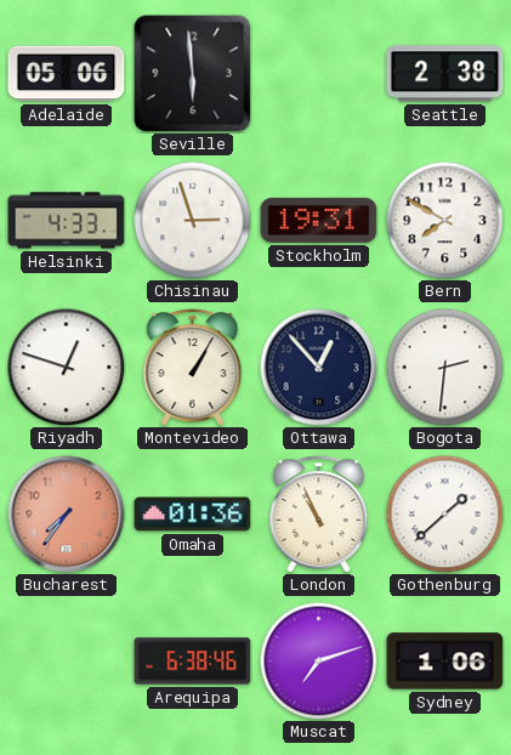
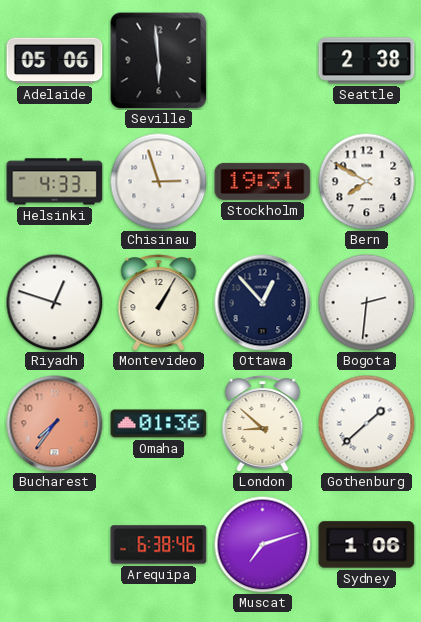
London: 10:56 -> 8:52
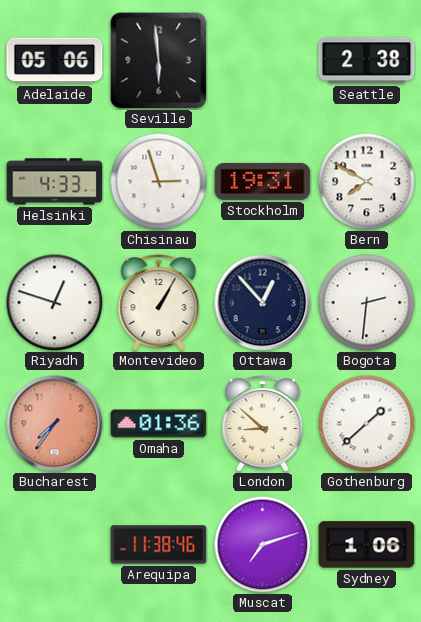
Arequipa: 6:38 -> 11:38
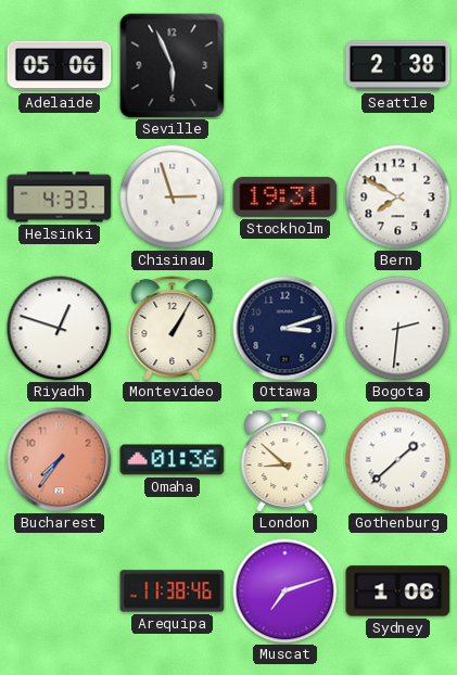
Seville: 5:59 -> 5:56
Ottawa: 12:53 -> 3:12
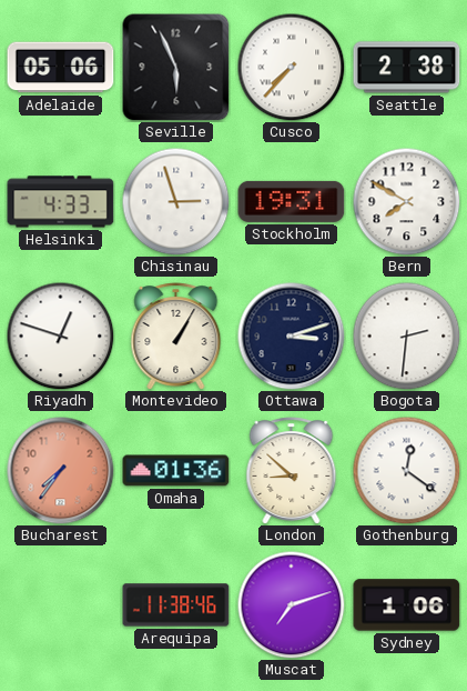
Cusco: none -> 7:37
Gothenburg: 1:38 -> 12:21
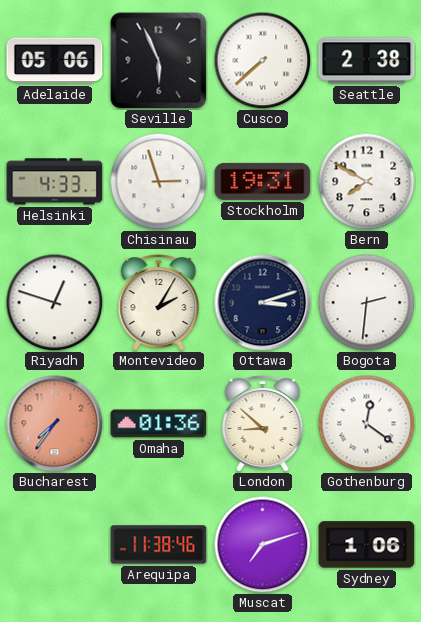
Cusco: 7:37 -> 7:38
Montevideo: 1:05 -> 2:05
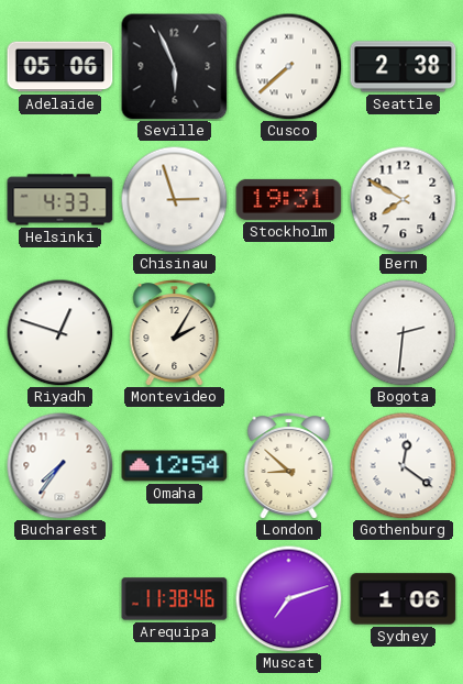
Ottawa: 3:12 -> none
Bucharest dial: salmon -> white
Omaha: 01:36 -> 12:54
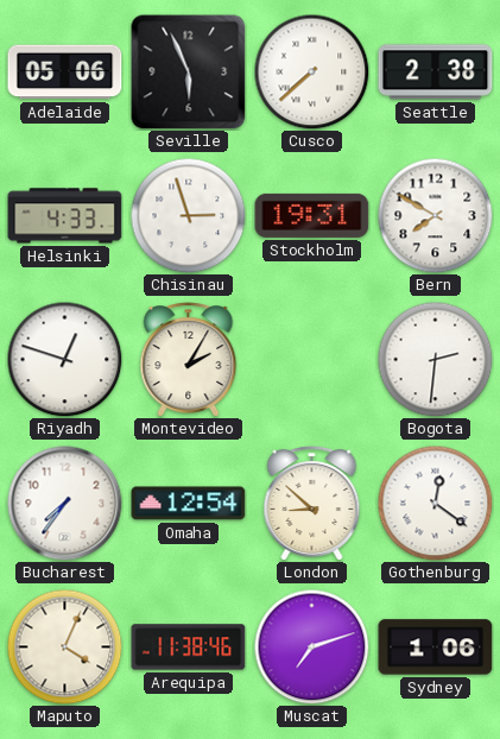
Maputo: none -> 4:04
